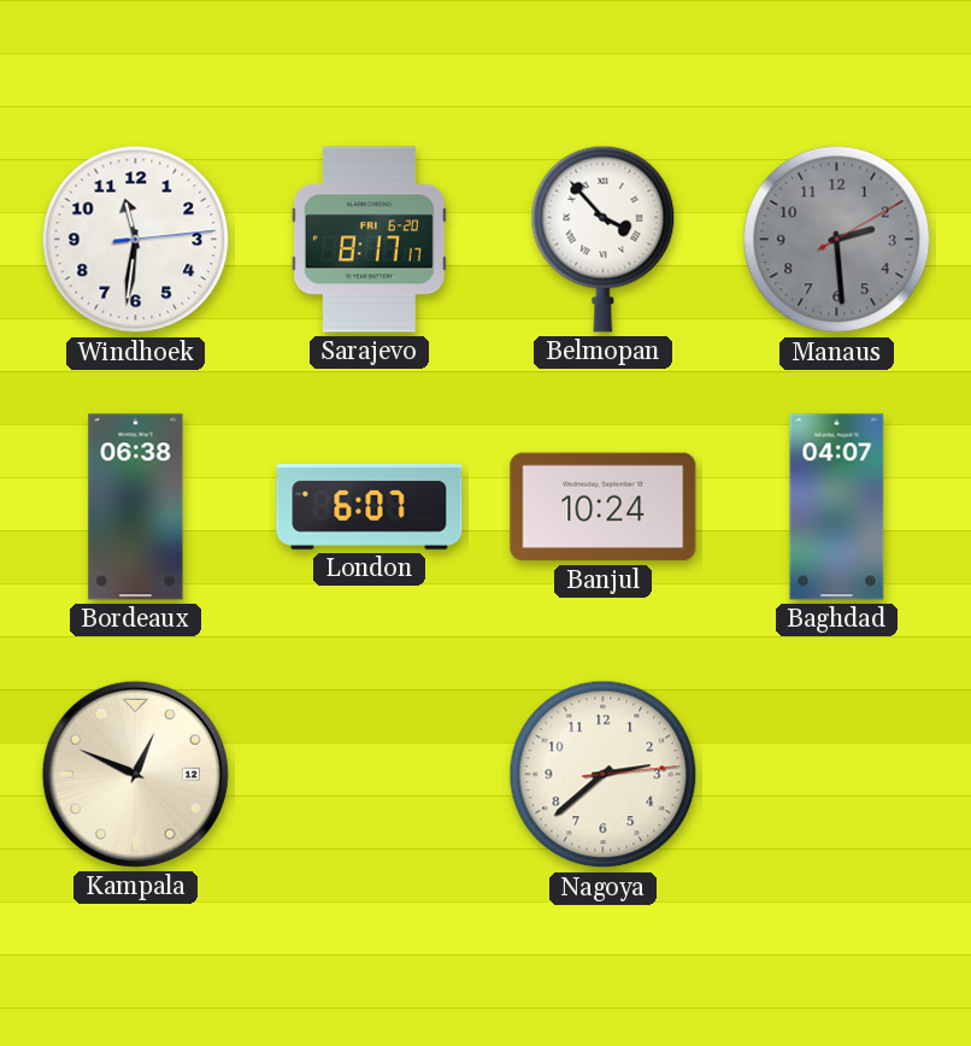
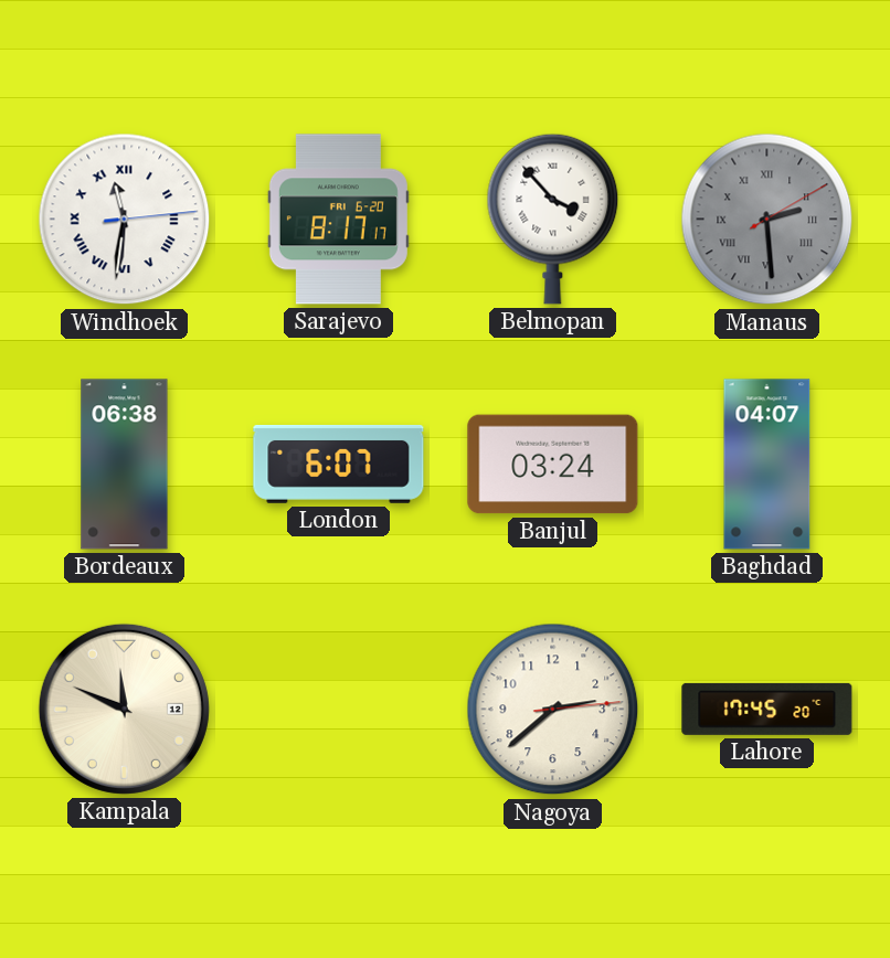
Windhoek numerals: Arabic -> Roman
Manaus numerals: Arabic -> Roman
Banjul: 10:24 -> 03:24
Kampala: 12:49 -> 11:49
Lahore: none -> 17:45
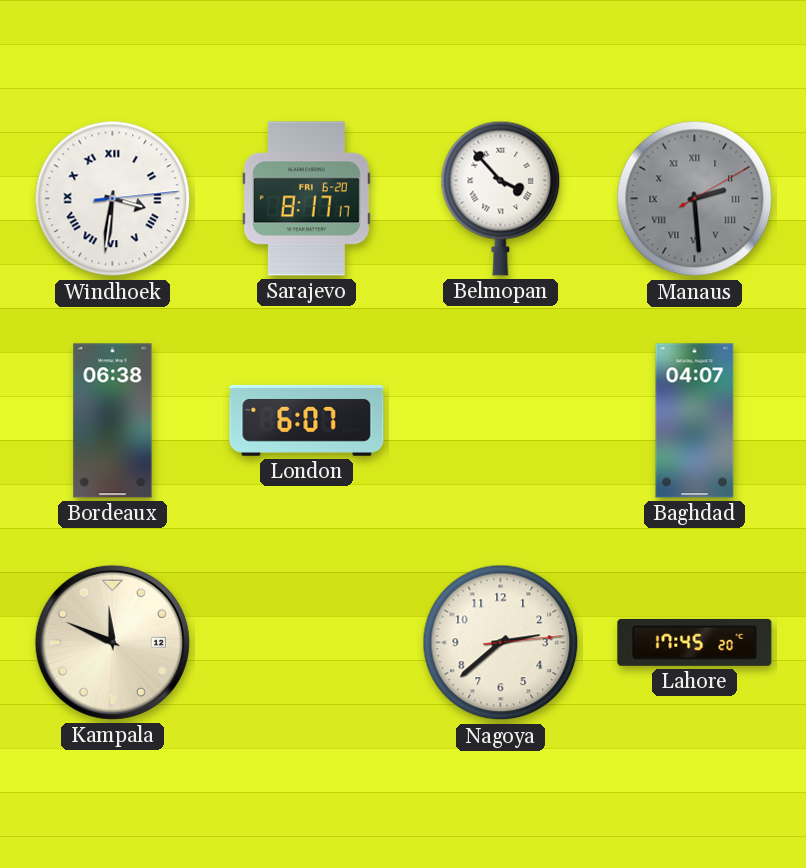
Windhoek: 11:31 -> 3:31
Banjul: 03:24 -> none
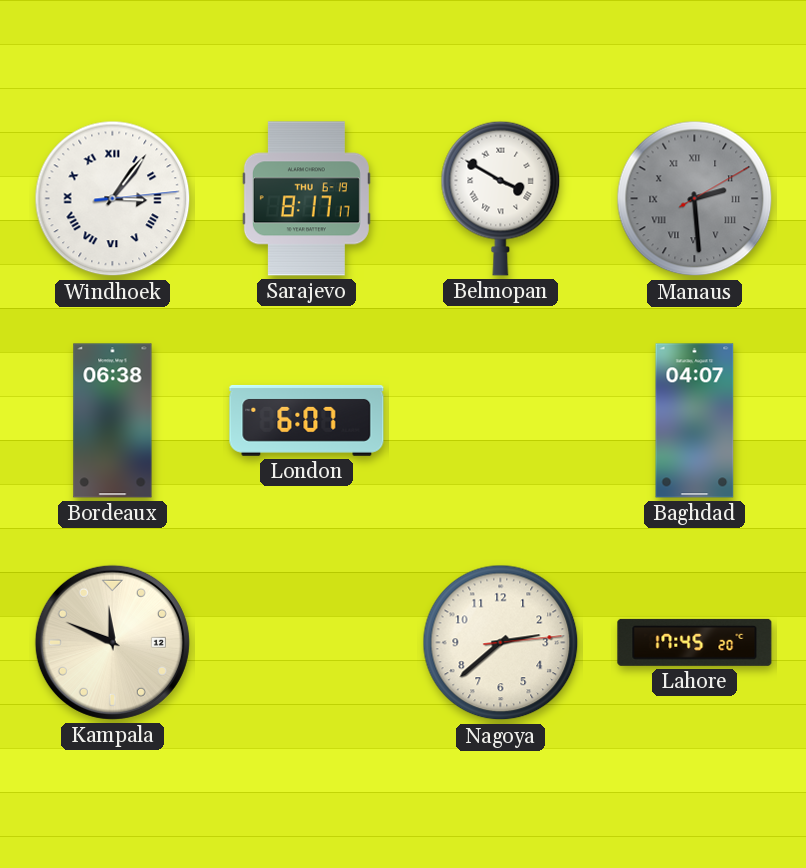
Windhoek: 3:31 -> 3:06
Sarajevo date: FRI 6-20 -> THU 6-19
Belmopan: 3:53 -> 3:50
